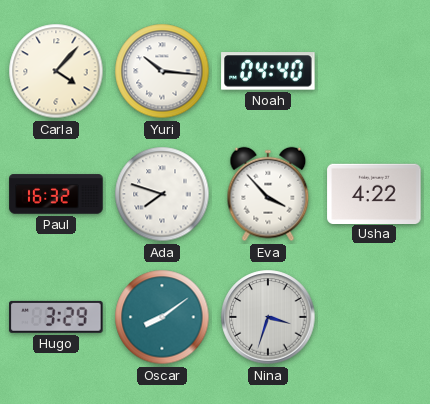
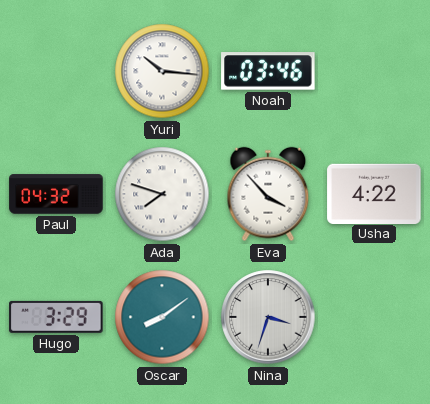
Carla: 4:07 -> none
Noah: 04:40 -> 03:46
Paul: 16:32 -> 04:32
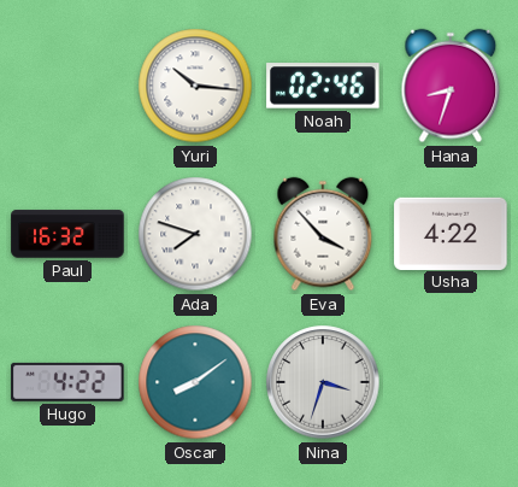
Noah: 03:46 -> 02:46
Hana: none -> 8:33
Paul: 04:32 -> 16:32
Hugo: 3:29 -> 4:22
